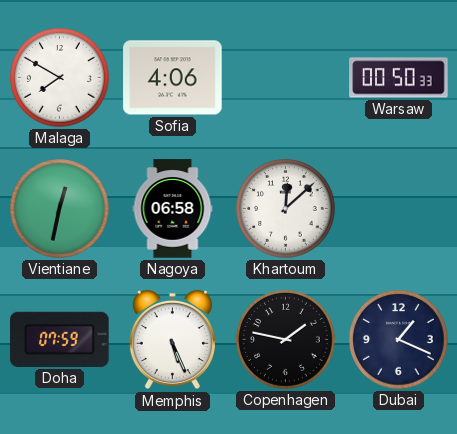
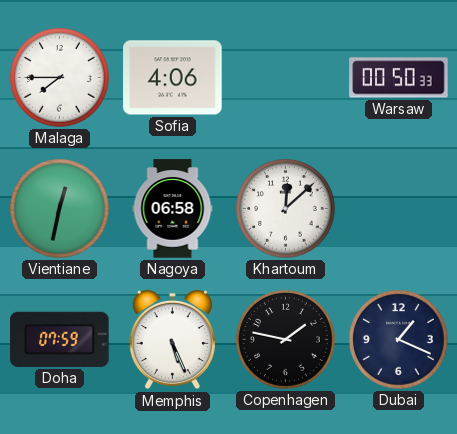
Malaga: 7:50 -> 7:45
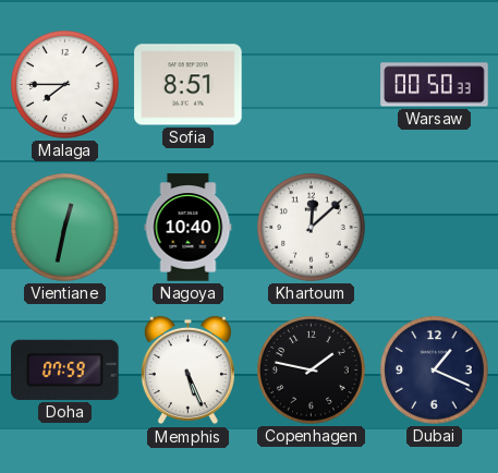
Sofia: 4:06 -> 8:51
Nagoya: 06:58 -> 10:40
